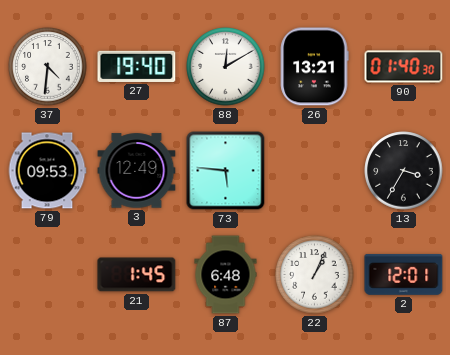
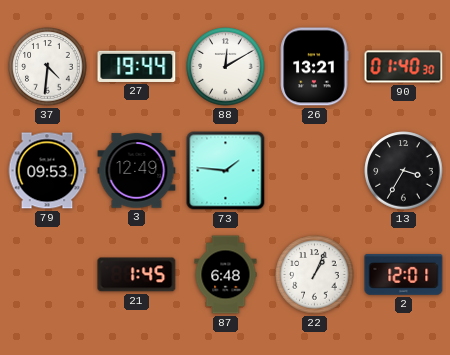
27: 19:40 -> 19:44
73: 5:46 -> 1:46
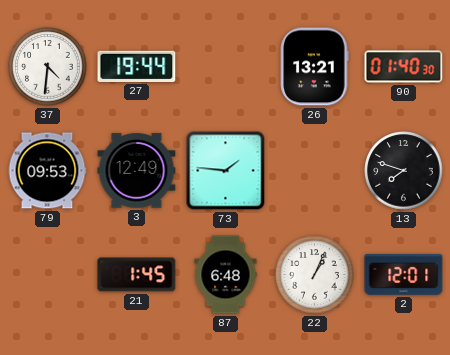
88: 12:10 -> none
13: 3:35 -> 7:48
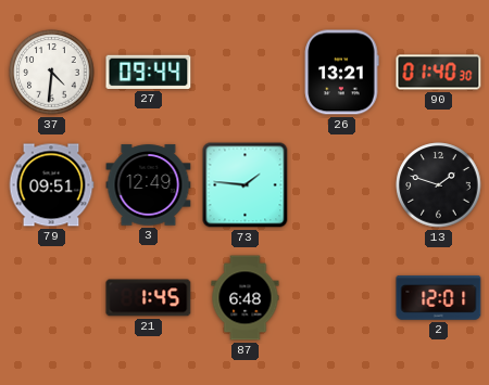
27: 19:44 -> 09:44
79: 09:53 -> 09:51
13: 7:48 -> 1:48
22: 1:04 -> none
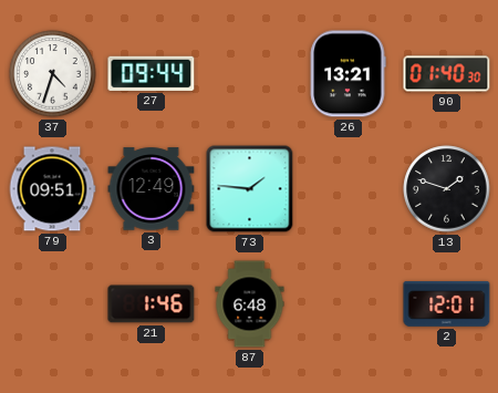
37: 4:31 -> 4:33
21: 1:45 -> 1:46
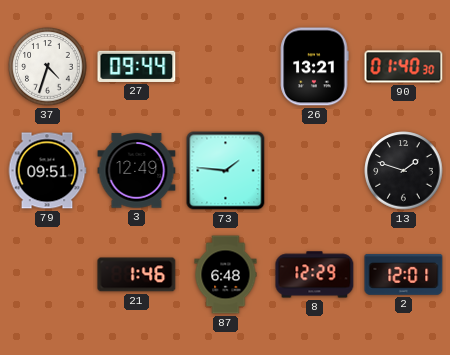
8: none -> 12:29
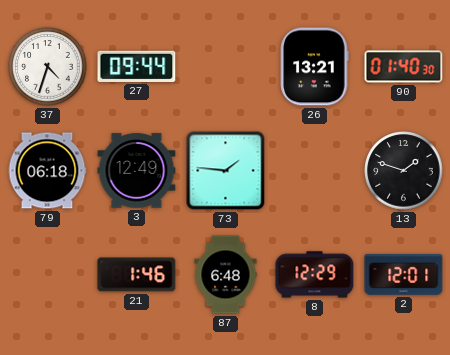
79: 09:51 -> 06:18
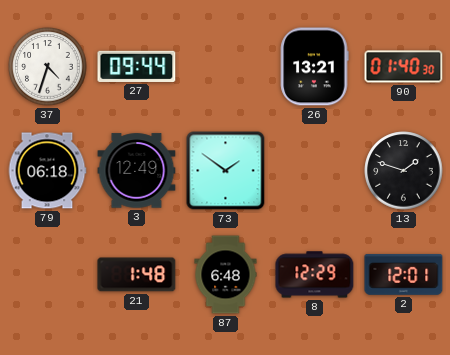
73: 1:46 -> 1:51
21: 1:46 -> 1:48
